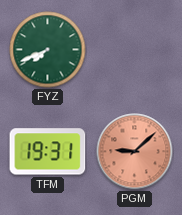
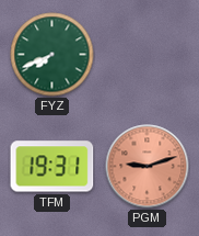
PGM: 9:08 -> 9:12
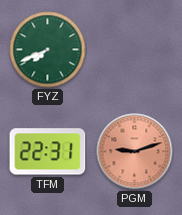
TFM: 19:31 -> 22:31
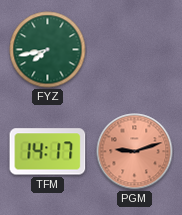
FYZ: 7:41 -> 7:43
TFM: 22:31 -> 14:17
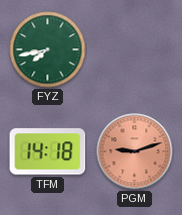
TFM: 14:17 -> 14:18
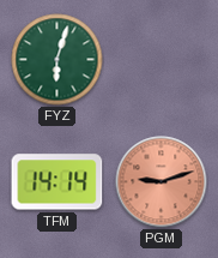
FYZ: 7:43 -> 6:03
TFM: 14:18 -> 14:14
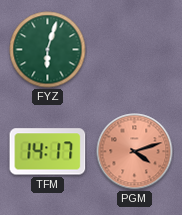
TFM: 14:14 -> 14:17
PGM: 9:12 -> 4:12
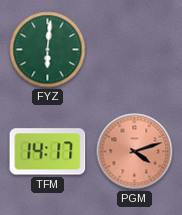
FYZ: 6:03 -> 6:01
